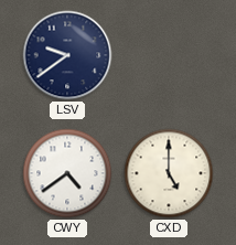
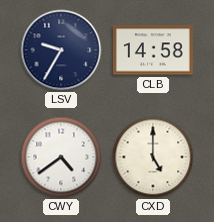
LSV: 9:39 -> 9:35
CLB: none -> 14:58
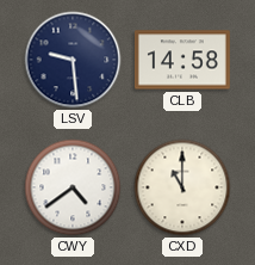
LSV: 9:35 -> 9:29
CXD: 5:00 -> 11:00
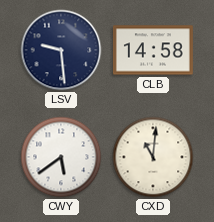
CWY: 4:39 -> 5:39
CXD: 11:00 -> 11:01
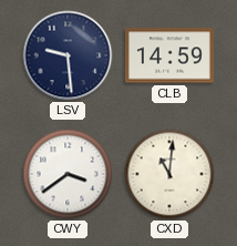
CLB: 14:58 -> 14:59
CWY: 5:39 -> 3:39
